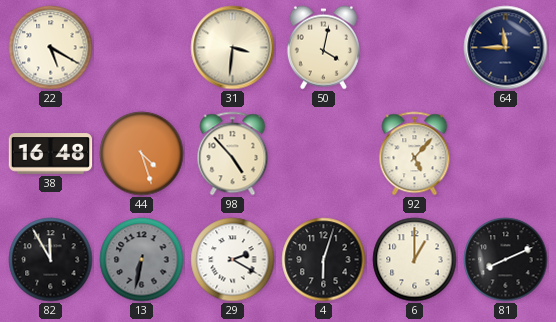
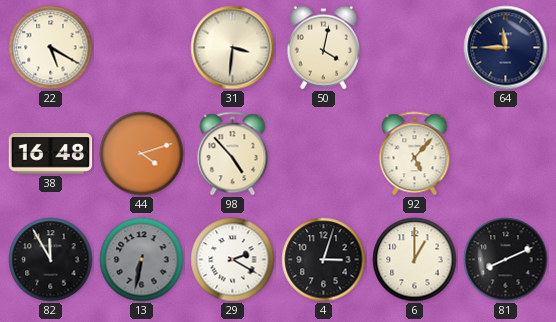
44: 4:27 -> 4:12
4: 6:03 -> 3:03
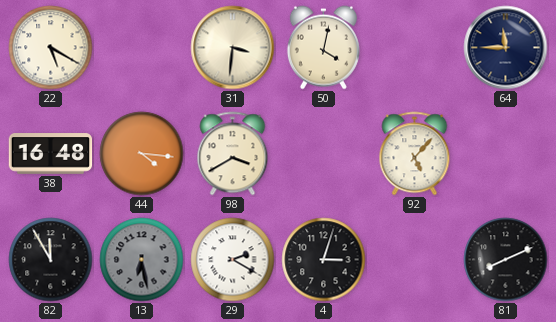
44: 4:12 -> 4:16
98: 4:53 -> 3:40
13: 6:32 -> 6:28
6: 1:00 -> none
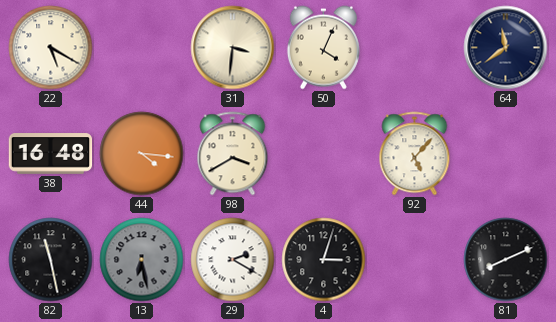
50: 4:02 -> 4:04
64: 11:45 -> 11:39
82: 11:55 -> 11:28
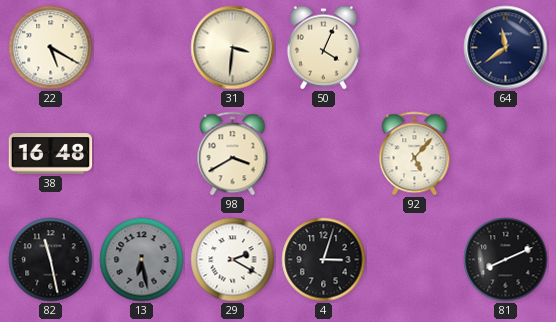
44: 4:16 -> none
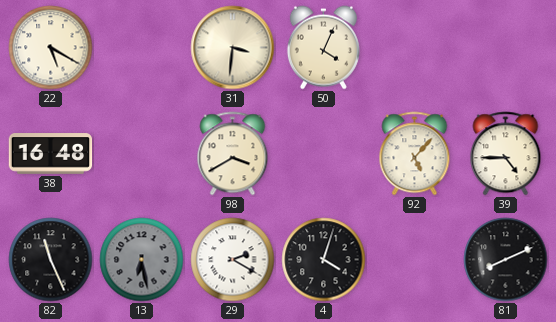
64: 11:39 -> none
39: none -> 4:45
82: 11:28 -> 11:26
4: 3:03 -> 4:03
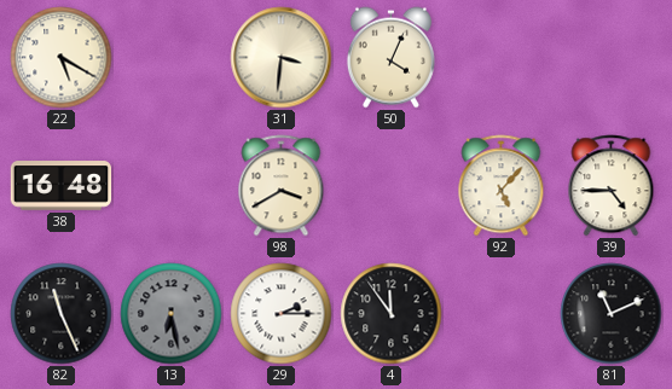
29: 2:20 -> 2:15
4: 4:03 -> 11:54
81: 8:11 -> 11:11
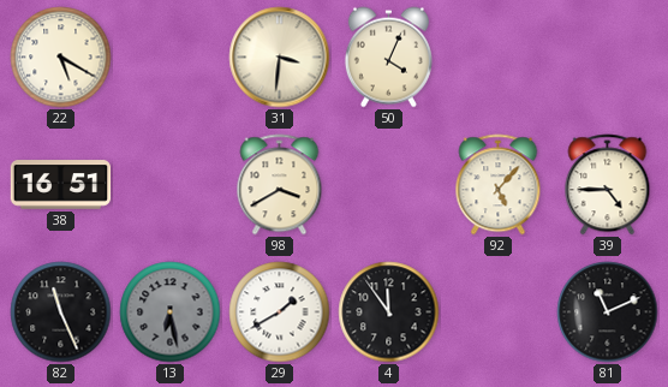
38: 16:48 -> 16:51
29: 2:15 -> 1:40
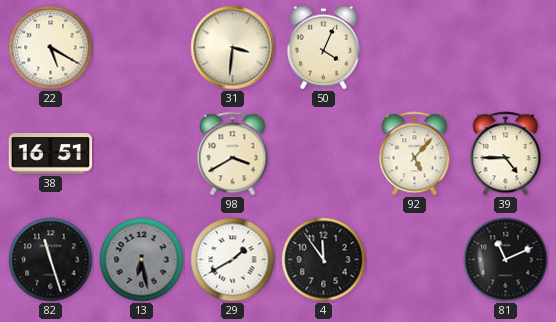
82: 11:26 -> 11:27
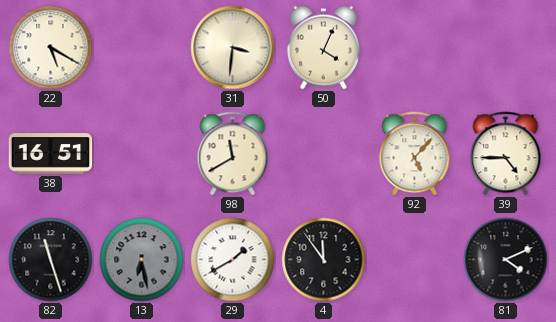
98: 3:40 -> 11:40
81: 11:11 -> 4:11
